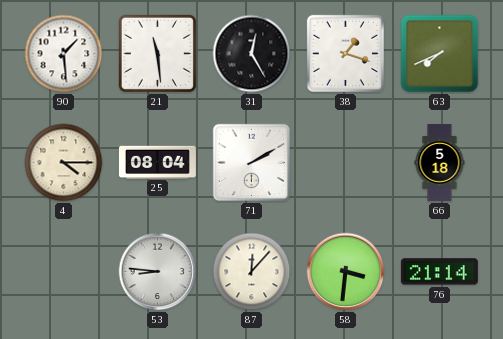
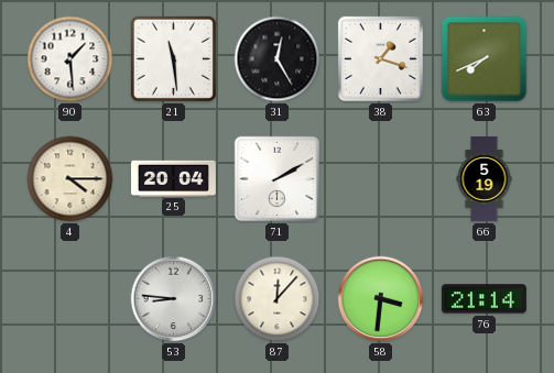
25: 08:04 -> 20:04
66: 5:18 -> 5:19
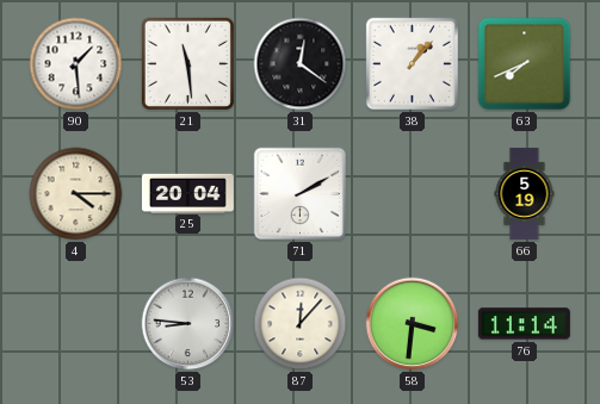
31: 12:25 -> 12:21
38: 1:18 -> 1:07
76: 21:14 -> 11:14
